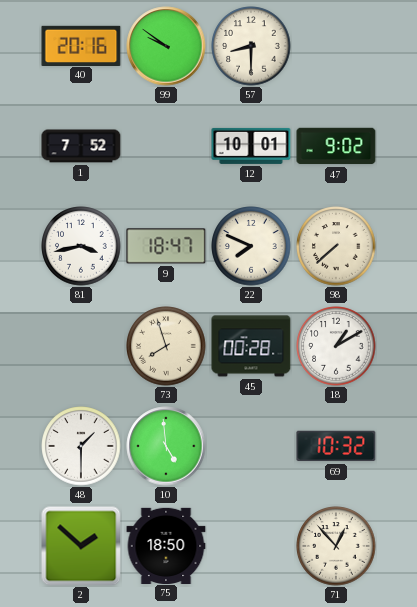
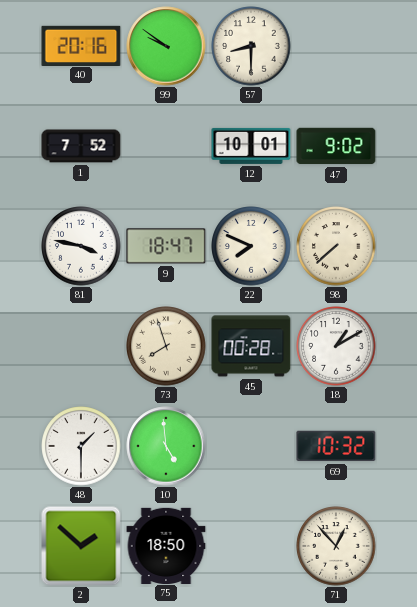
81: 3:43 -> 3:47
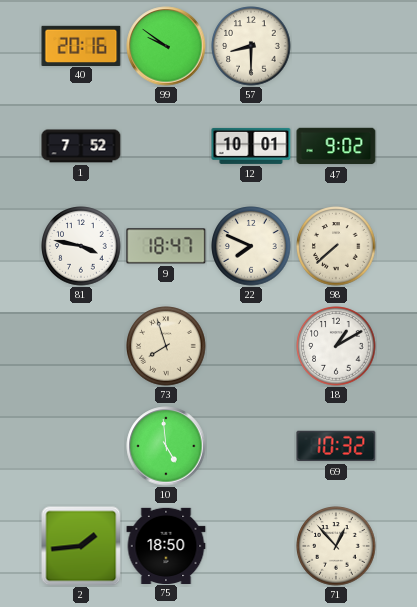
45: 00:28 -> none
48: 1:30 -> none
2: 1:52 -> 1:44
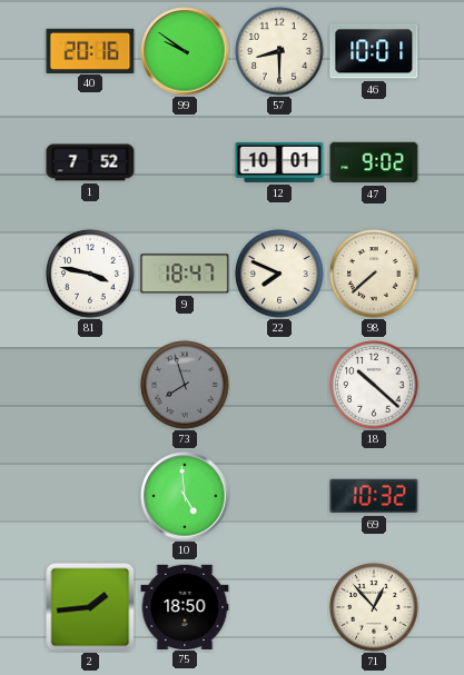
46: none -> 10:01
73 dial: cream -> grey
18: 1:10 -> 10:22
